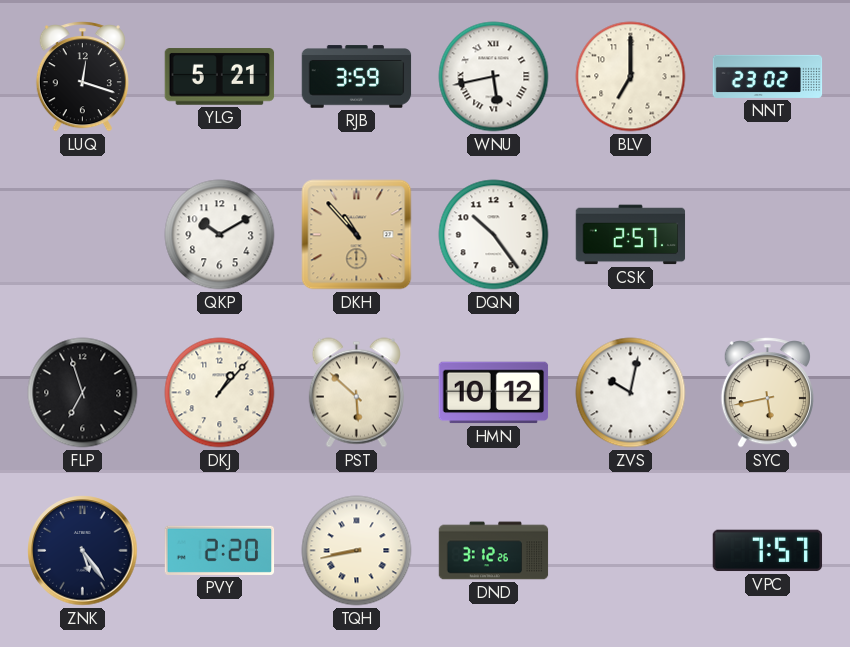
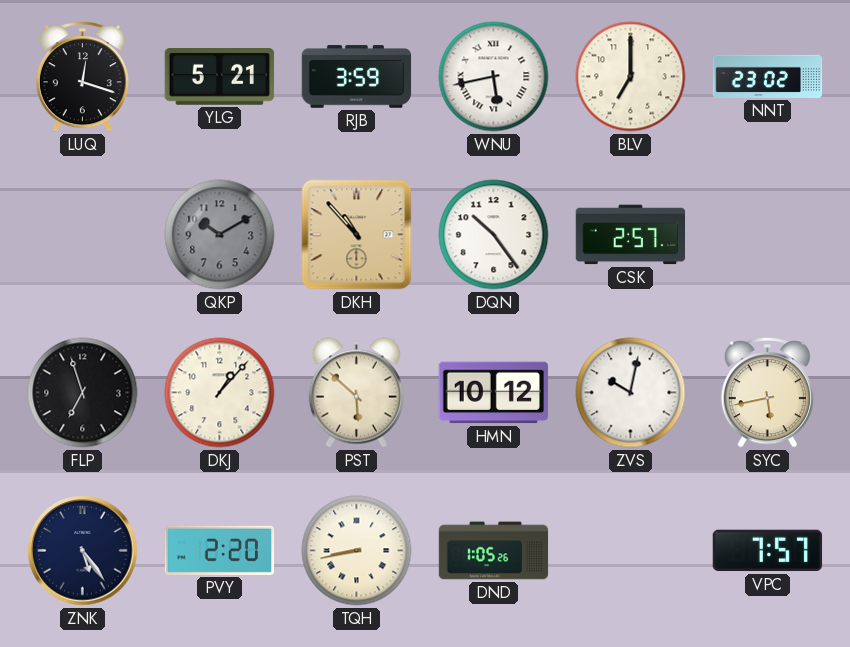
QKP dial: white -> grey
DND: 3:12 -> 1:05
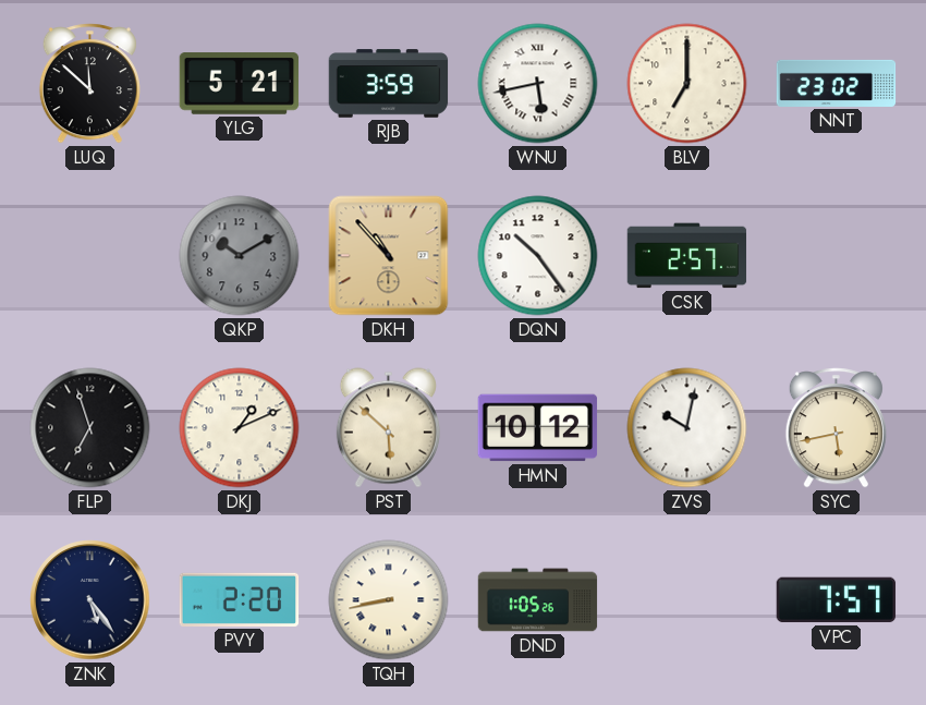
LUQ: 12:18 -> 11:52
DKJ: 1:07 -> 1:11
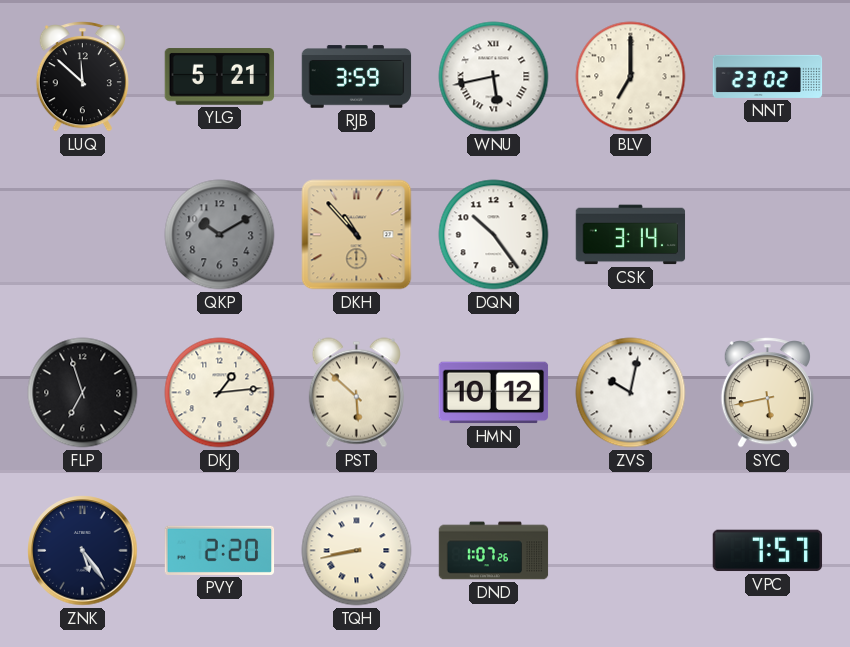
CSK: 2:57 -> 3:14
DKJ: 1:11 -> 1:14
DND: 1:05 -> 1:07
